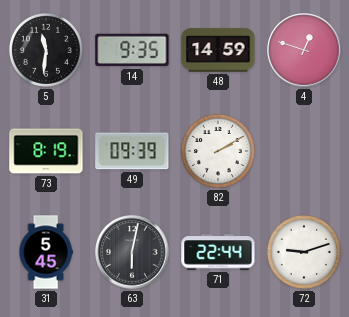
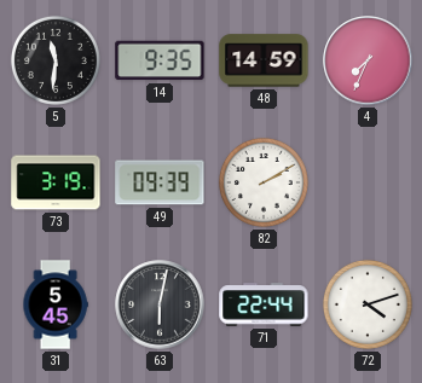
4: 12:48 -> 7:34
73: 8:19 -> 3:19
72: 9:12 -> 4:12
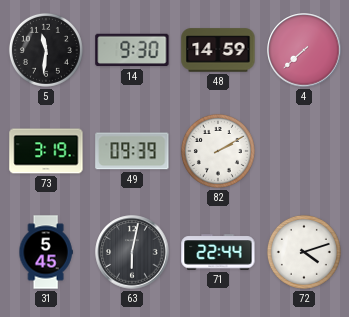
14: 9:35 -> 9:30
4: 7:34 -> 7:38
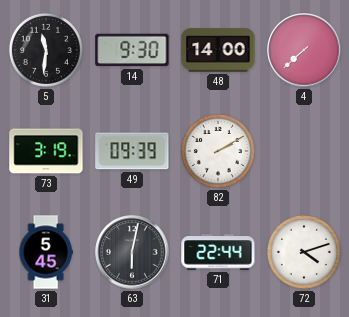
48: 14:59 -> 14:00
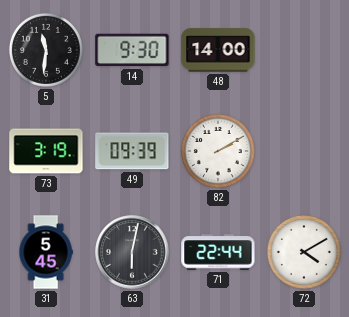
4: 7:38 -> none
72: 4:12 -> 4:10
